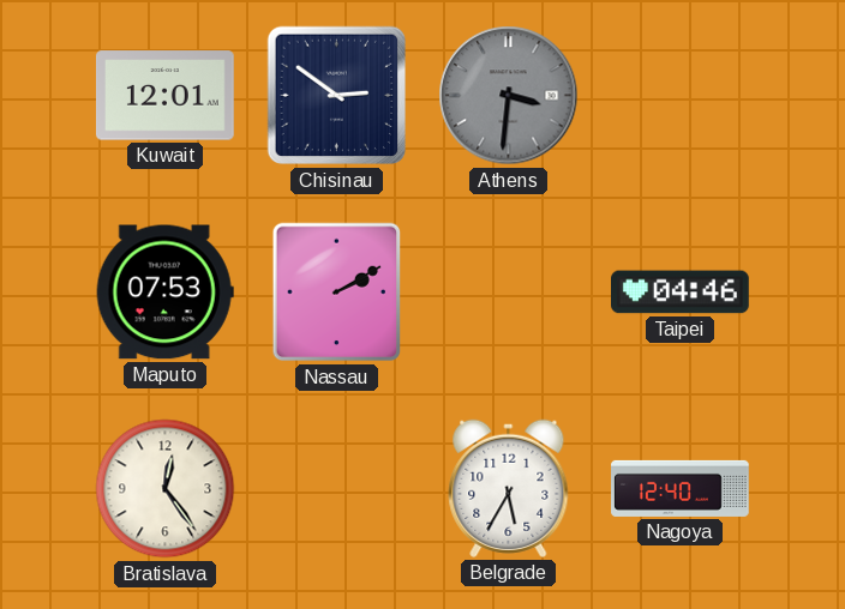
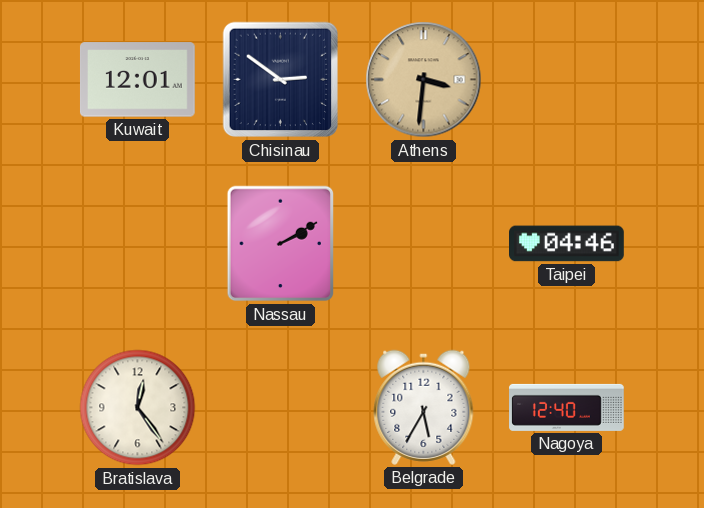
Athens dial: grey -> champagne
Maputo: 07:53 -> none
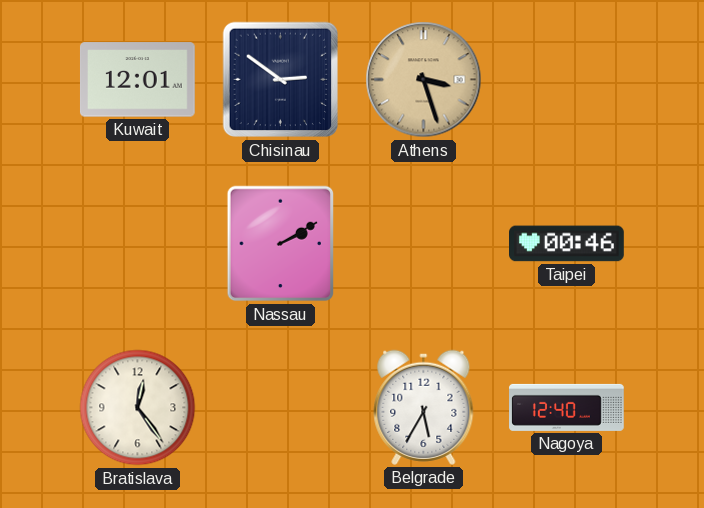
Athens: 3:31 -> 3:27
Taipei: 04:46 -> 00:46
